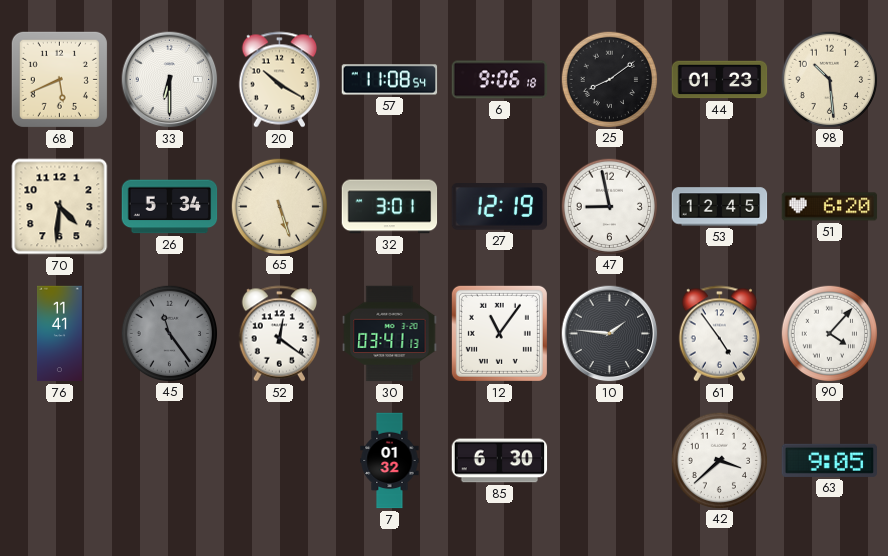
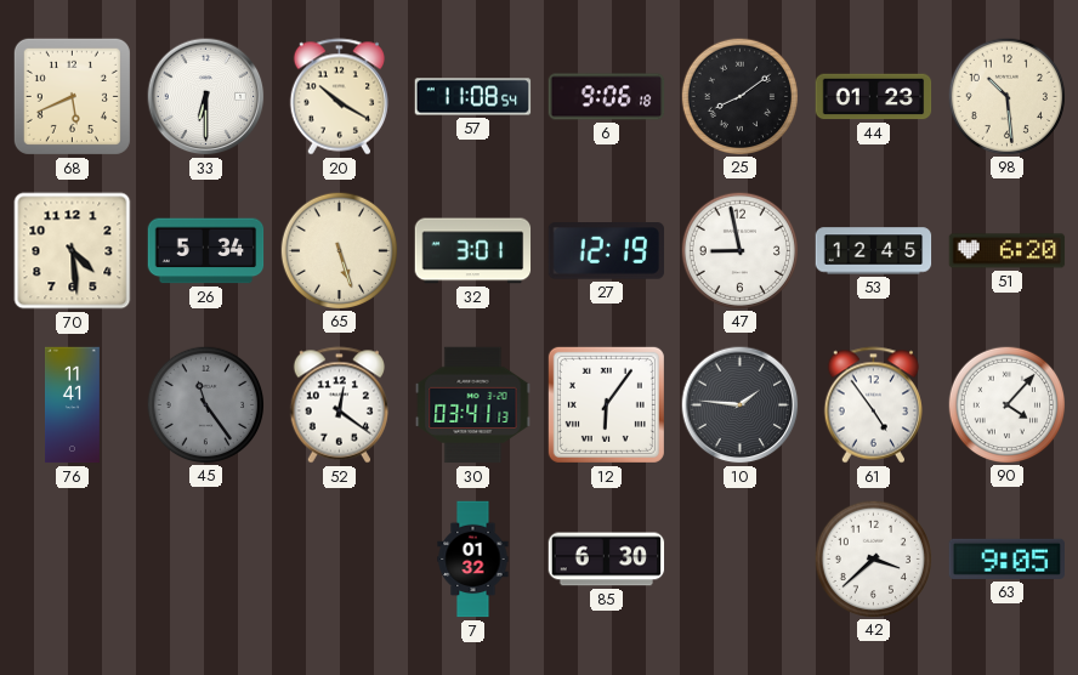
70: 4:31 -> 4:29
12: 11:06 -> 6:06
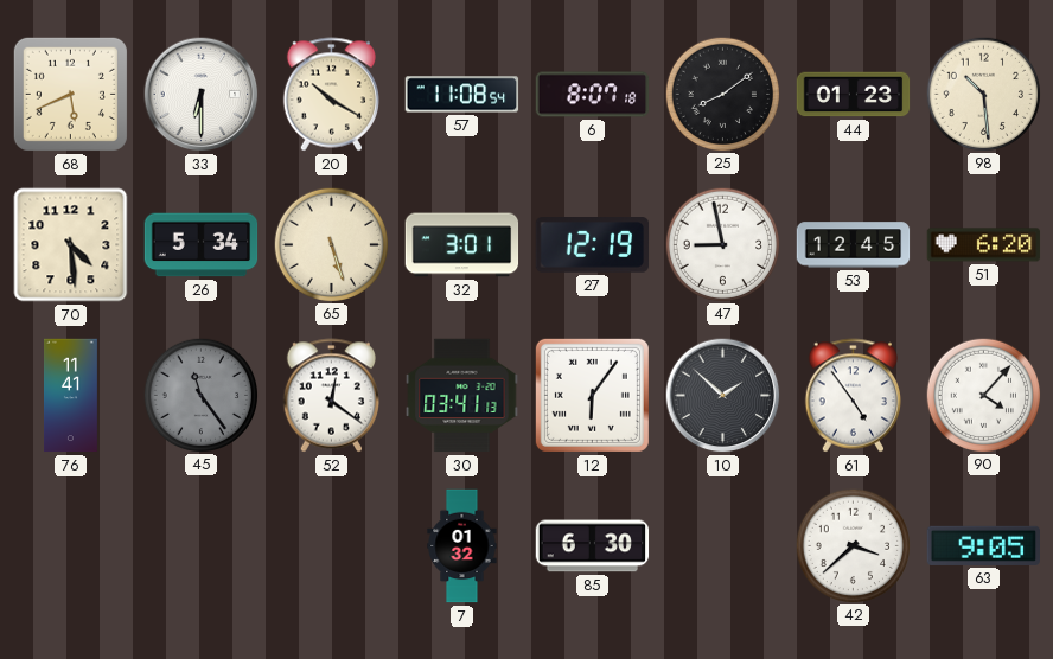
6: 9:06 -> 8:07
10: 1:46 -> 1:52
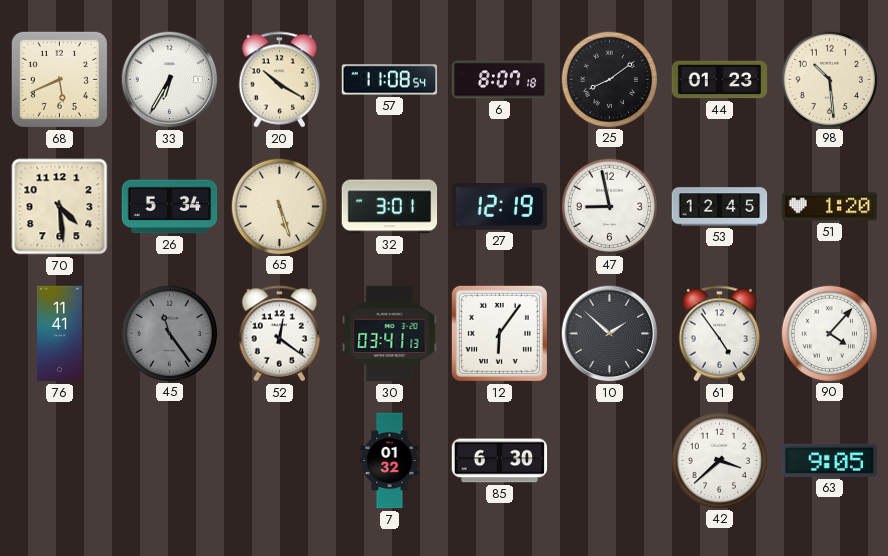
33: 6:30 -> 6:35
51: 6:20 -> 1:20
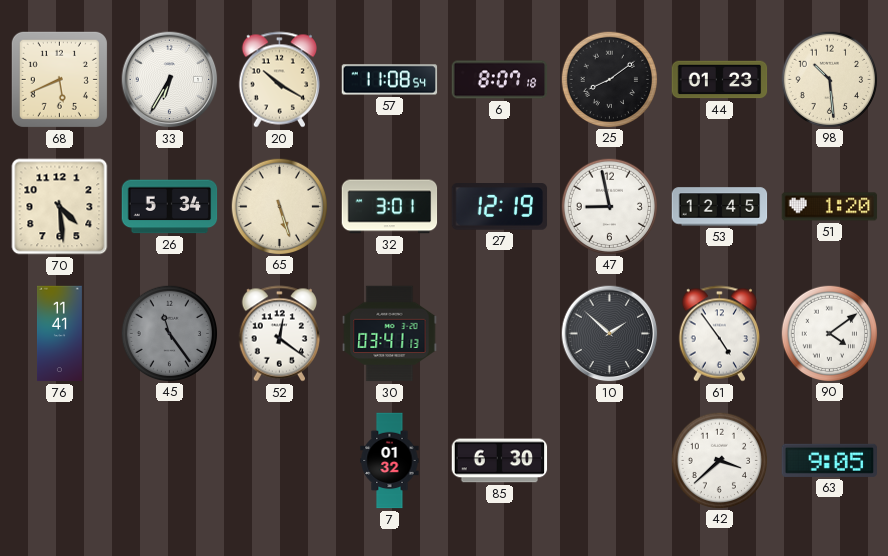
12: 6:06 -> none
90: 4:07 -> 4:09
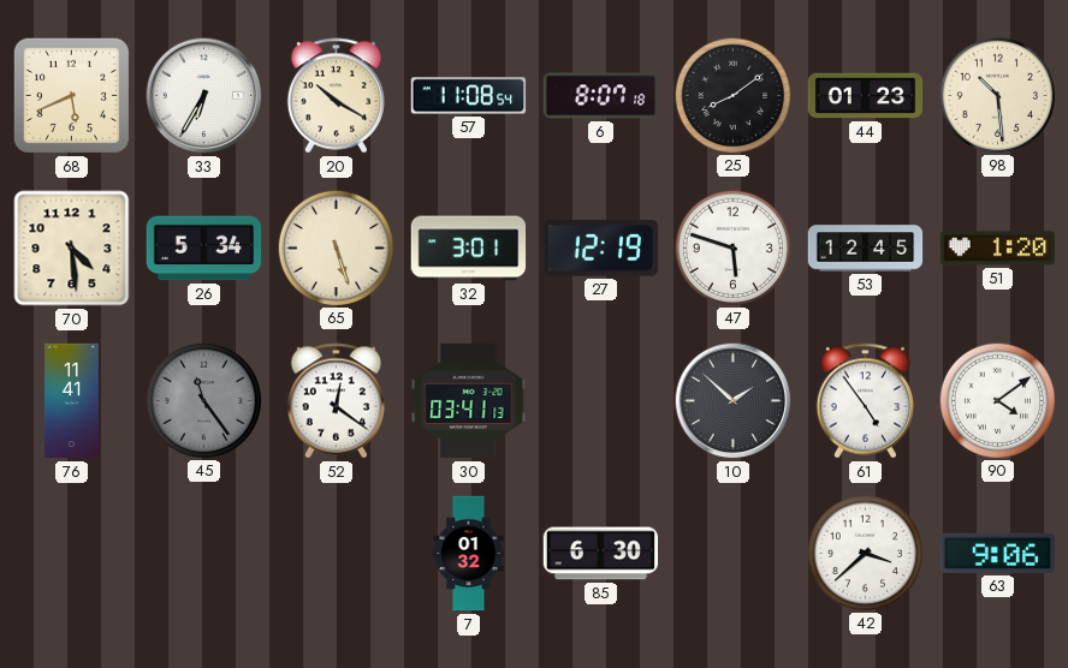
47: 8:58 -> 5:48
63: 9:05 -> 9:06
